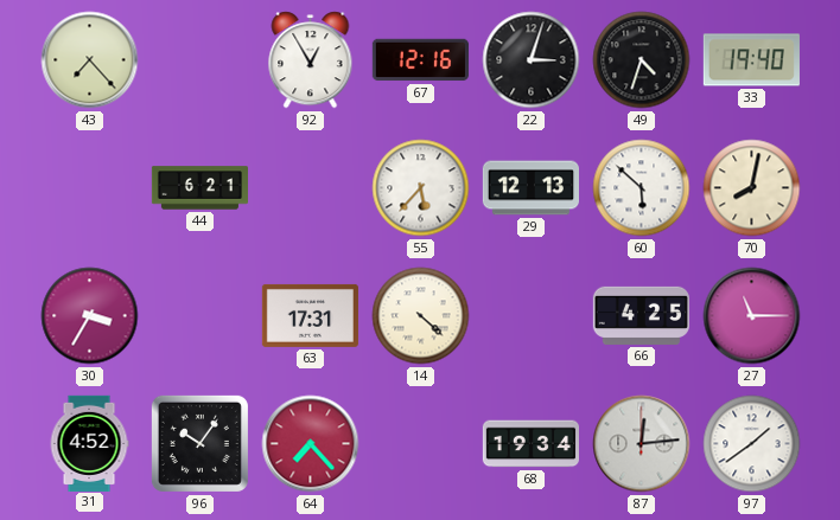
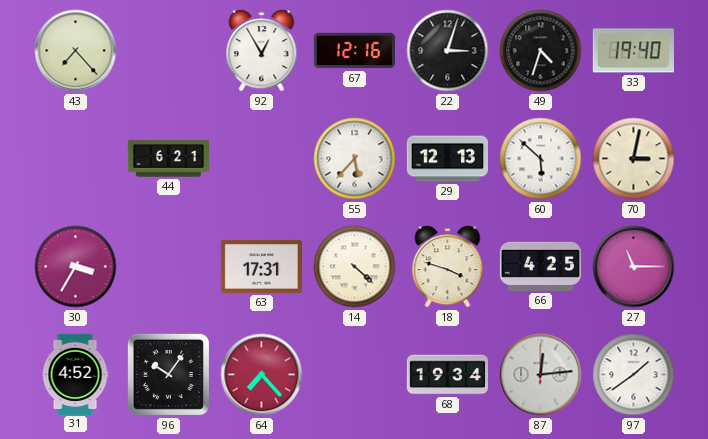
70: 8:02 -> 3:02
18: none -> 3:48
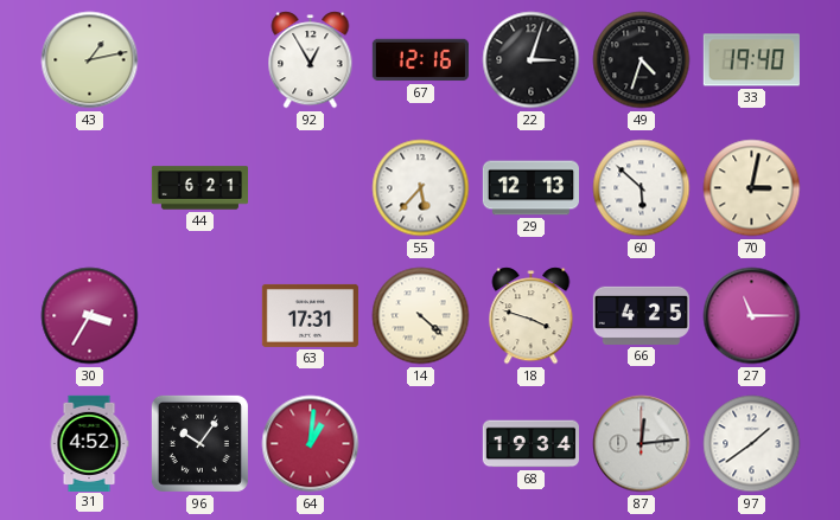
43: 7:23 -> 1:13
64: 7:23 -> 1:01
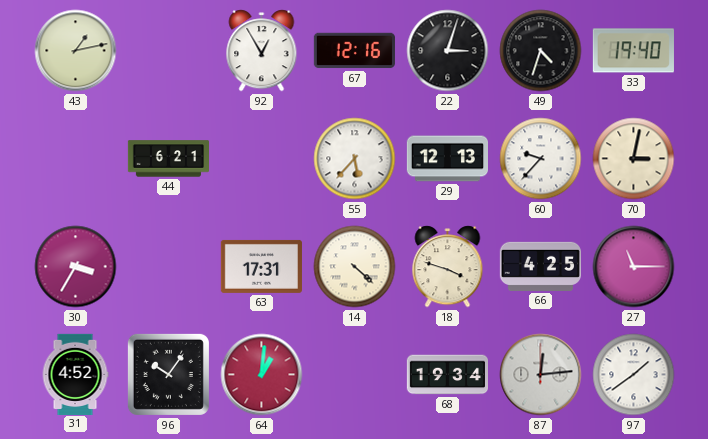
60: 5:52 -> 9:37
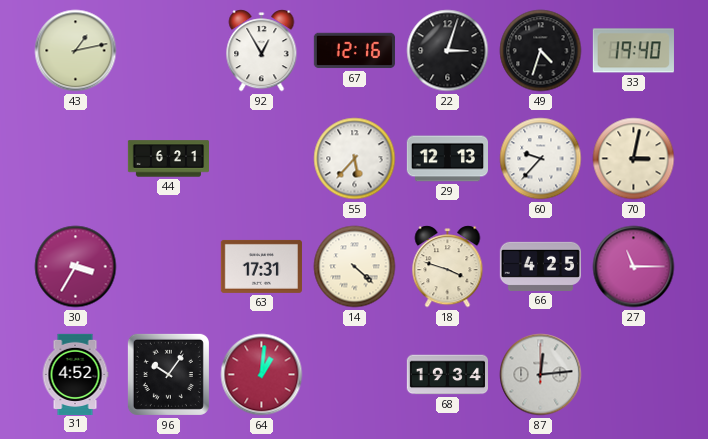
97: 1:39 -> none
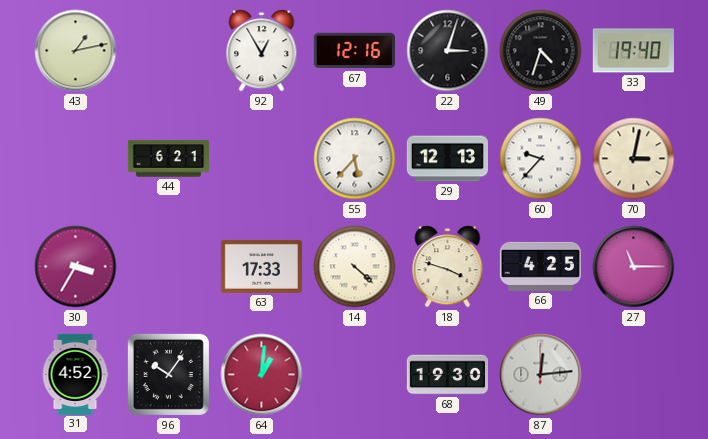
63: 17:31 -> 17:33
68: 19:34 -> 19:30
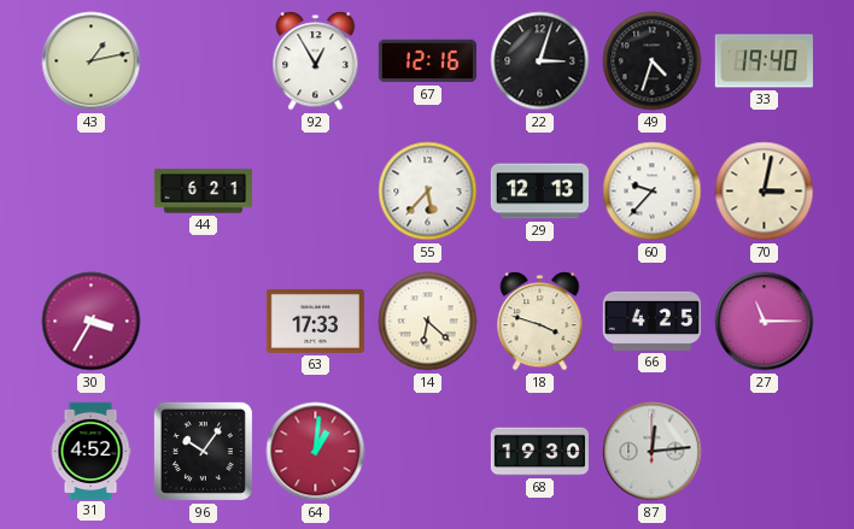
14: 4:22 -> 6:22
